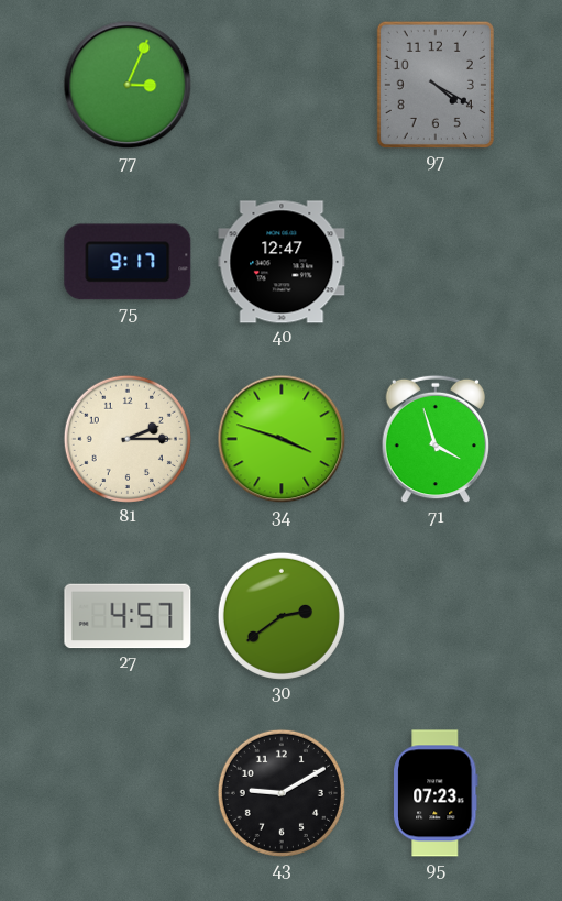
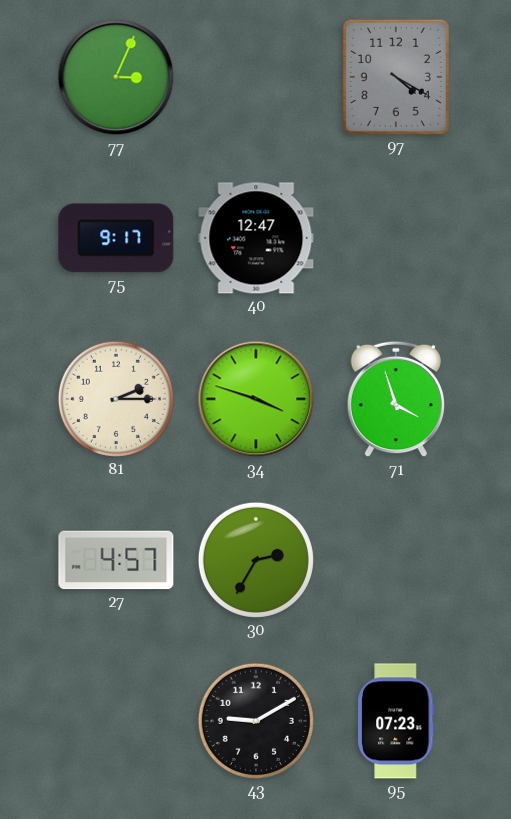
30: 2:39 -> 2:35
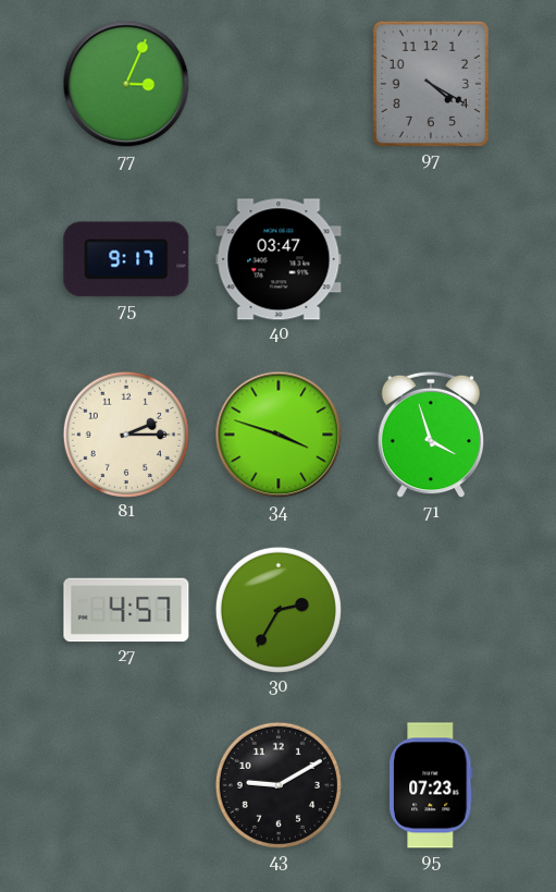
40: 12:47 -> 03:47
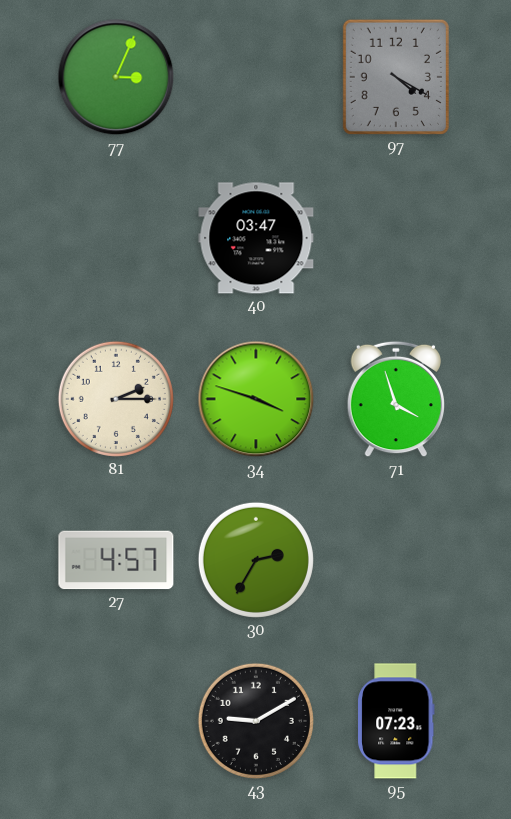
75: 9:17 -> none
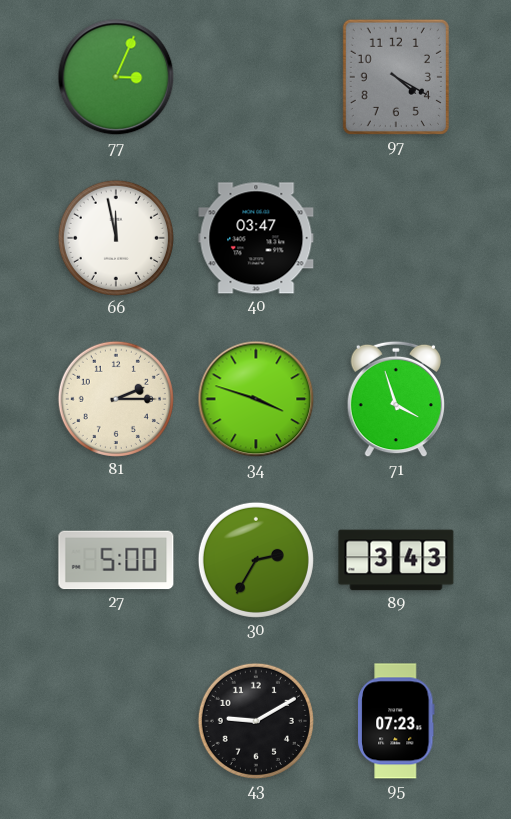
66: none -> 11:58
27: 4:57 -> 5:00
89: none -> 3:43
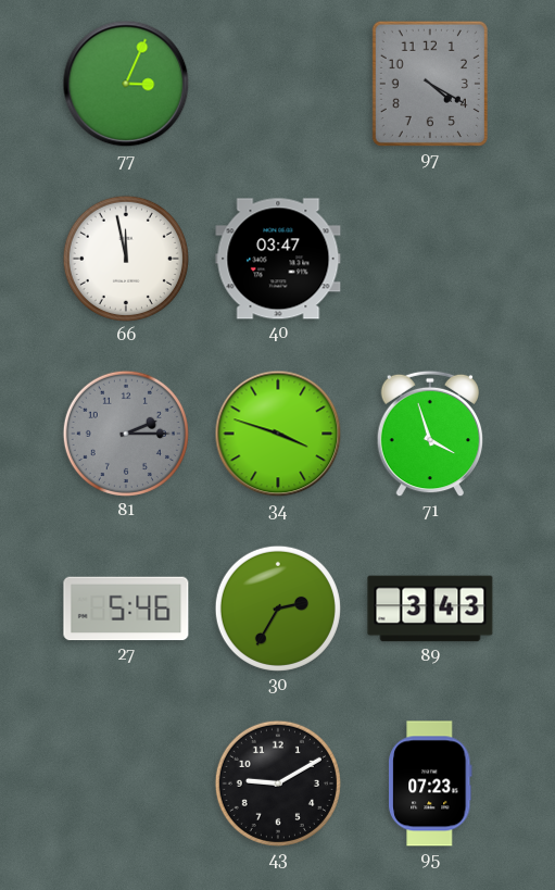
81 dial: cream -> grey
27: 5:00 -> 5:46
